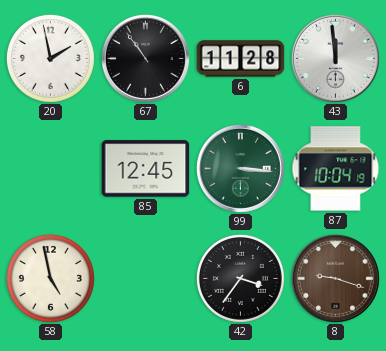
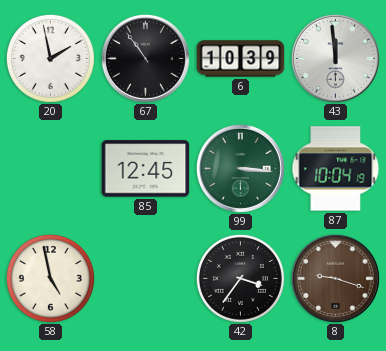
6: 11:28 -> 10:39
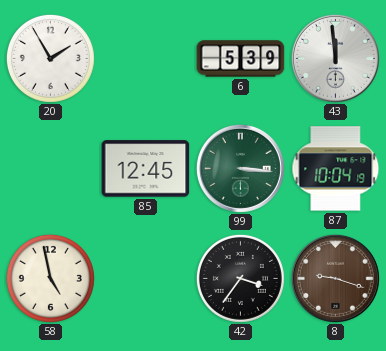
20: 1:58 -> 1:55
67: 10:54 -> none
6: 10:39 -> 5:39
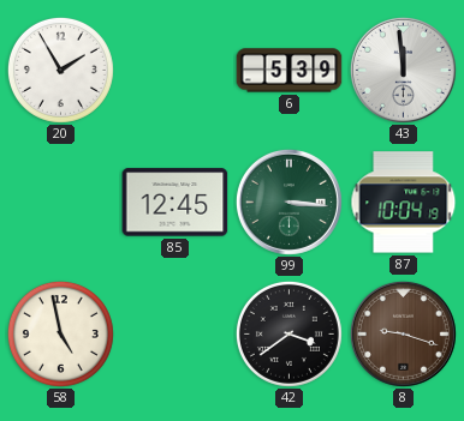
42: 3:36 -> 3:39
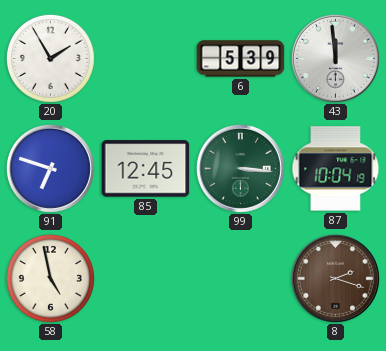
91: none -> 6:48
42: 3:39 -> none
8: 9:18 -> 2:18
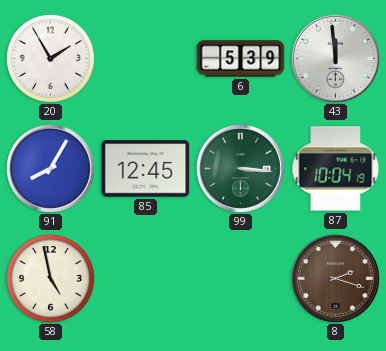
91: 6:48 -> 8:05
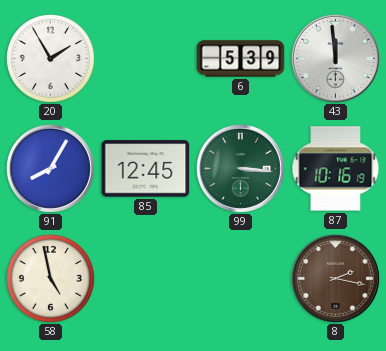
87: 10:04 -> 10:16
8: 2:18 -> 2:17
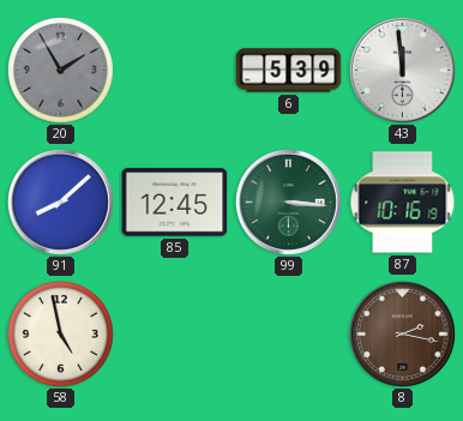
20 dial: white -> grey
91: 8:05 -> 8:08
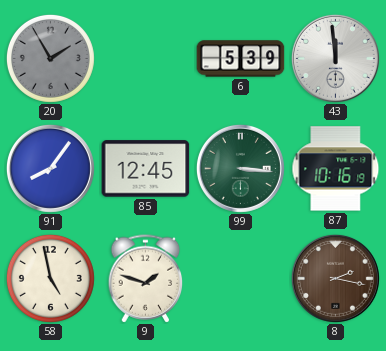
91: 8:08 -> 8:06
9: none -> 1:48
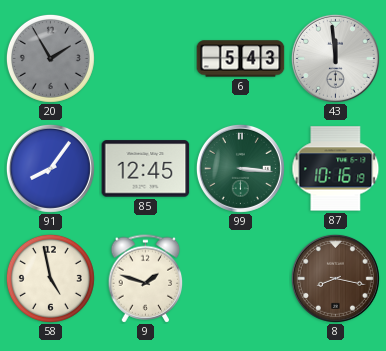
6: 5:39 -> 5:43
8: 2:17 -> 8:17
